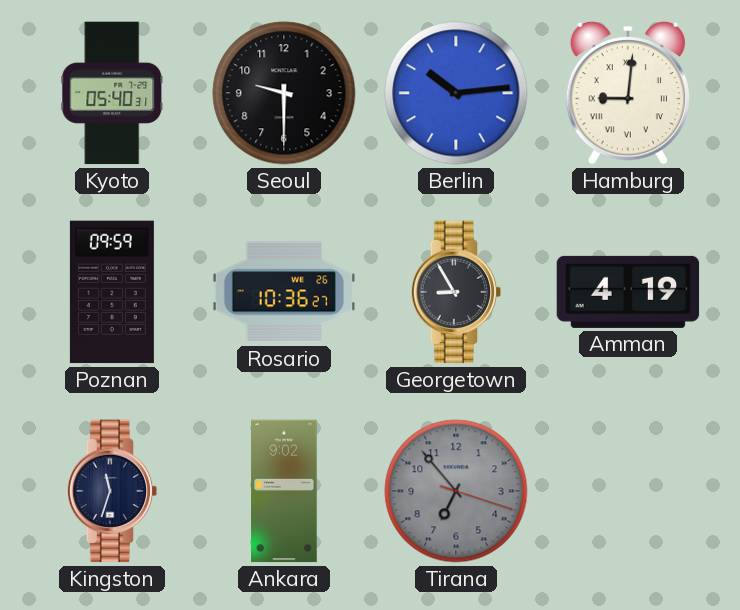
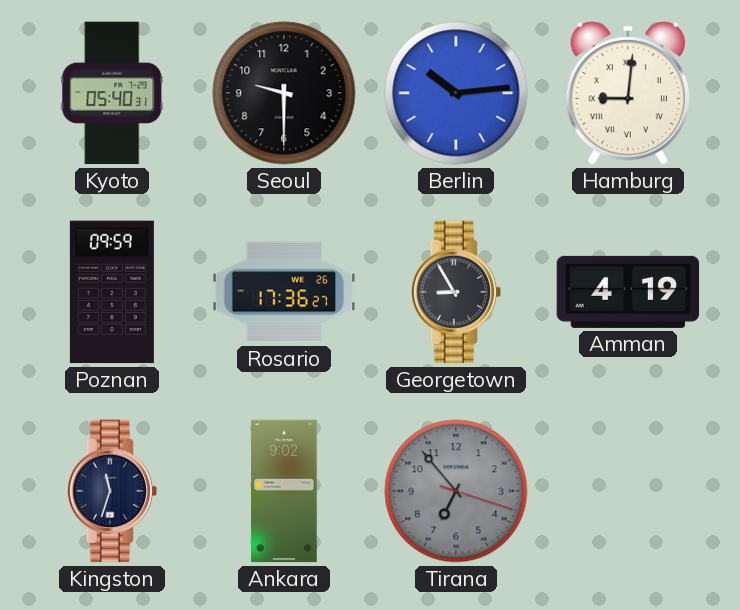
Rosario: 10:36 -> 17:36
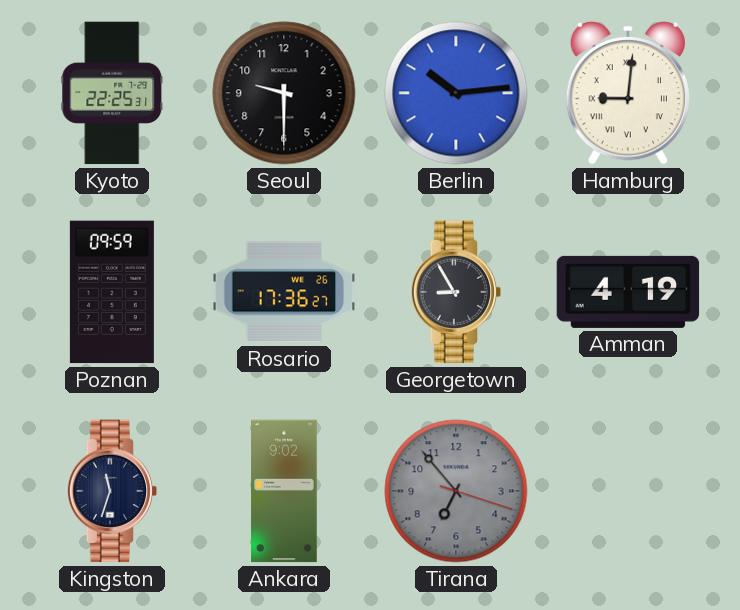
Kyoto: 05:40 -> 22:25
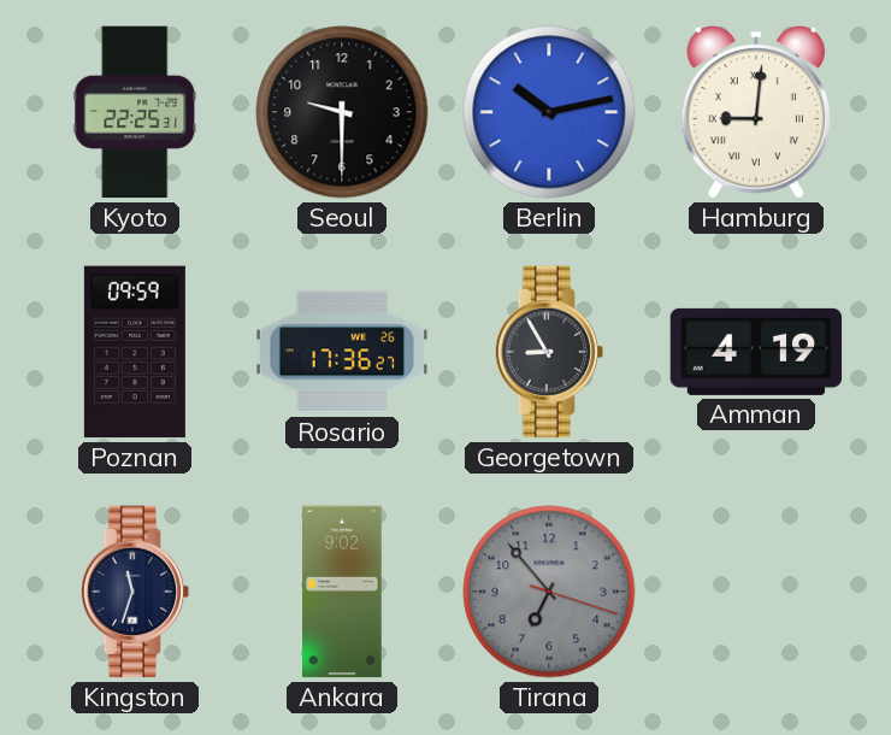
Berlin: 10:14 -> 10:13
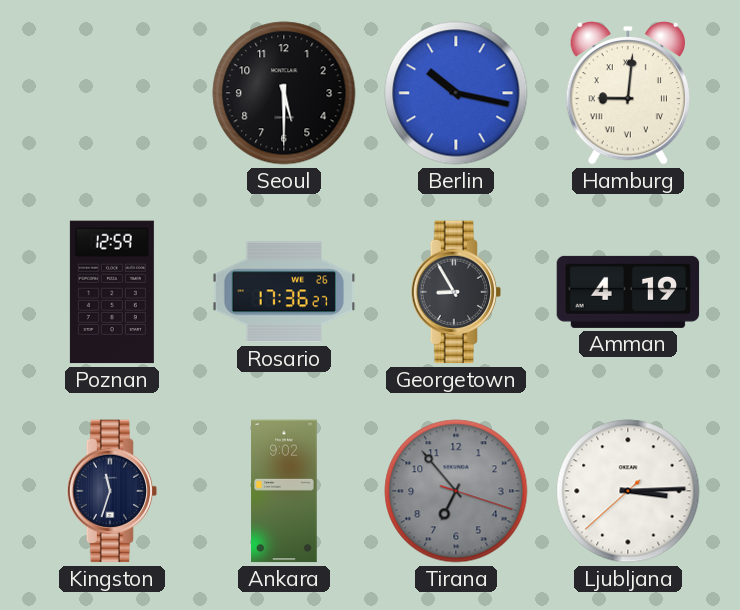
Kyoto: 22:25 -> none
Seoul: 9:30 -> 5:30
Berlin: 10:13 -> 10:17
Poznan: 09:59 -> 12:59
Ljubljana: none -> 3:14
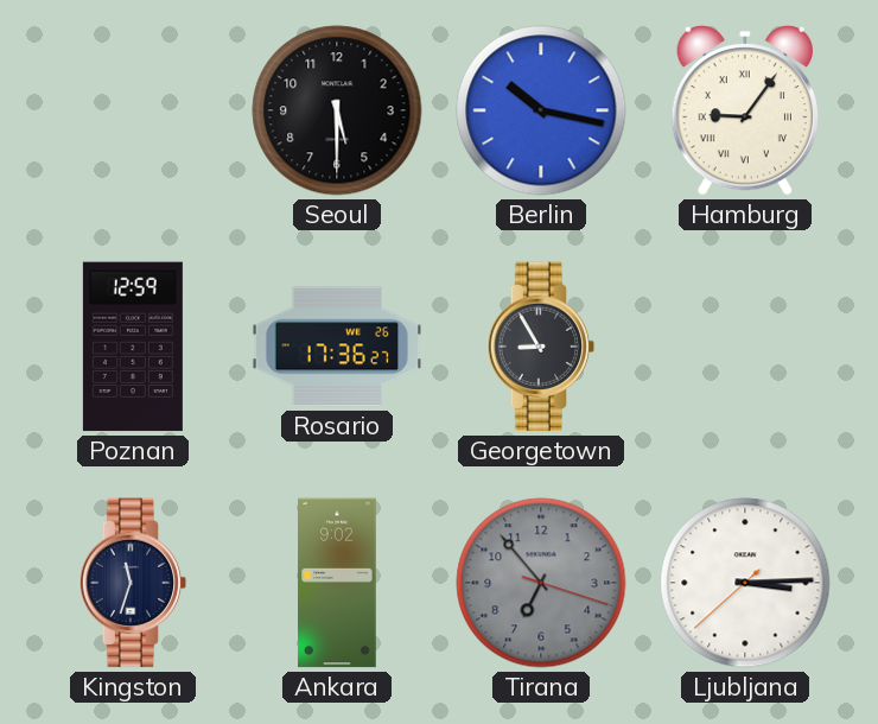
Hamburg: 9:01 -> 9:06
Amman: 4:19 -> none
